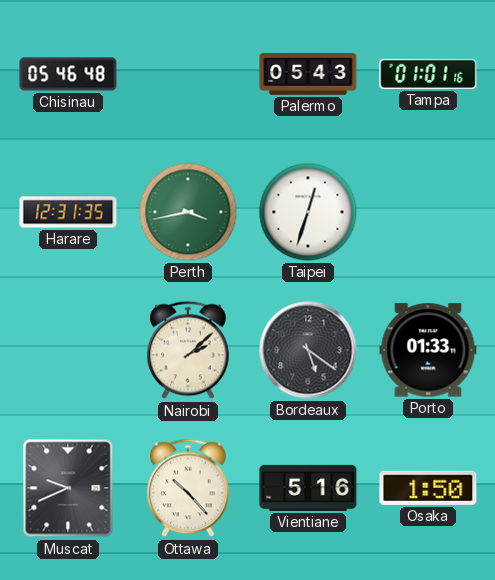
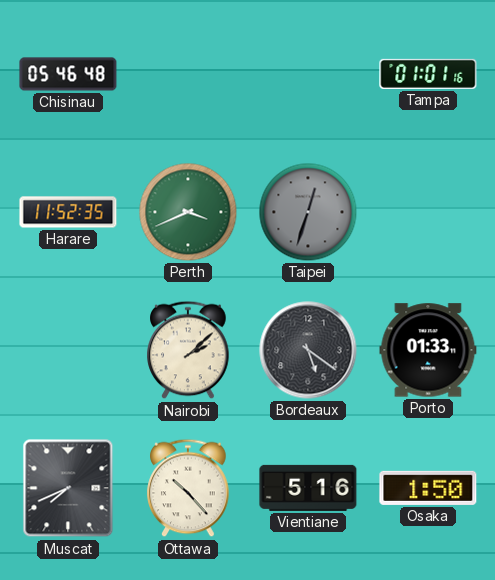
Palermo: 05:43 -> none
Harare: 12:31 -> 11:52
Perth: 3:43 -> 3:41
Taipei dial: white -> grey
Muscat: 9:41 -> 7:41
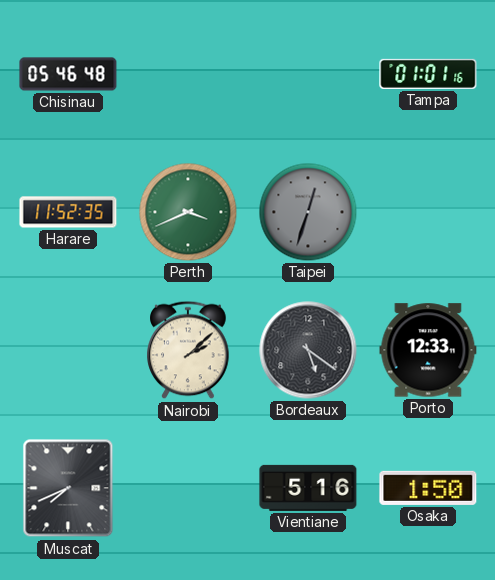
Porto: 01:33 -> 12:33
Ottawa: 10:23 -> none
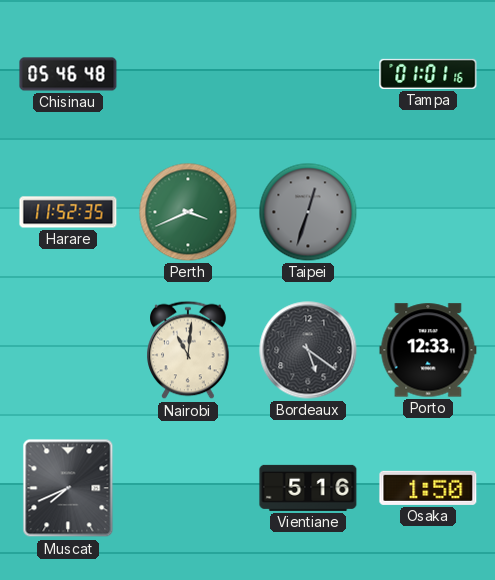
Nairobi: 2:08 -> 11:01
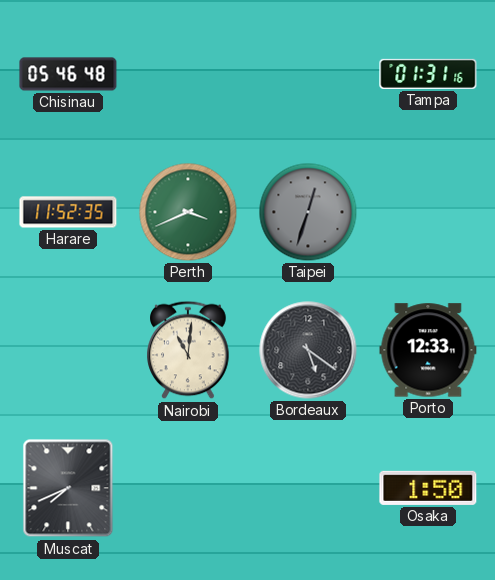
Tampa: 01:01 -> 01:31
Vientiane: 5:16 -> none
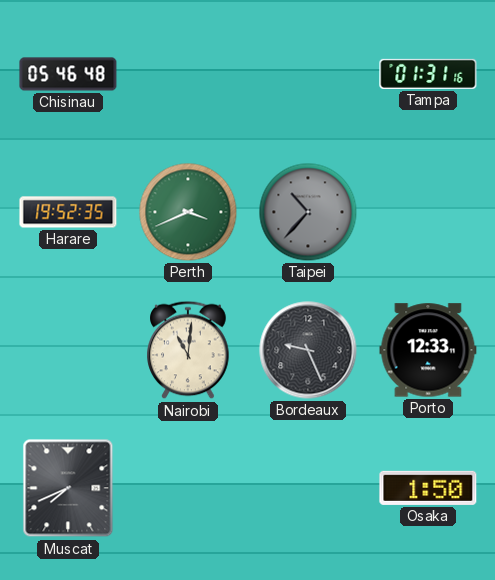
Harare: 11:52 -> 19:52
Taipei: 12:33 -> 10:37
Bordeaux: 5:21 -> 9:26
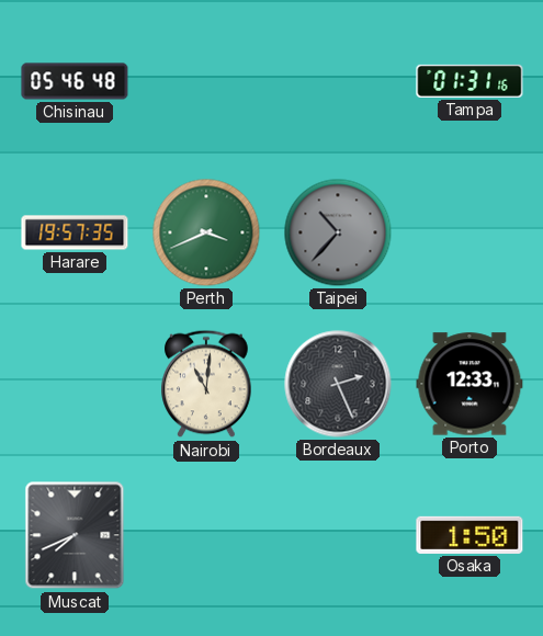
Harare: 19:52 -> 19:57
Bordeaux: 9:26 -> 2:26
